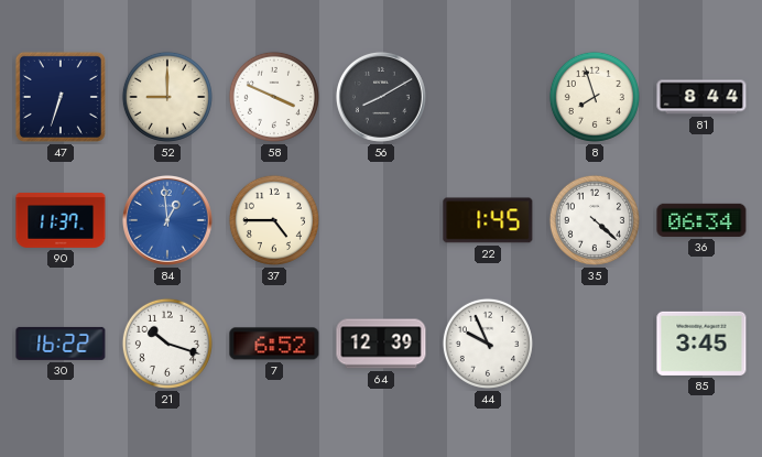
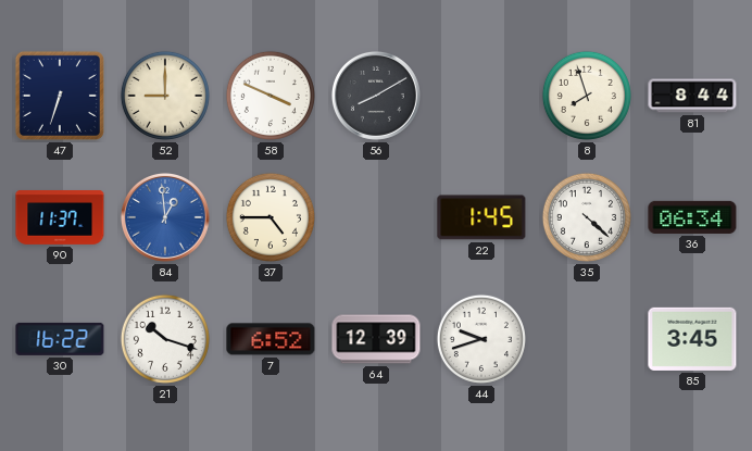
44: 9:56 -> 9:42
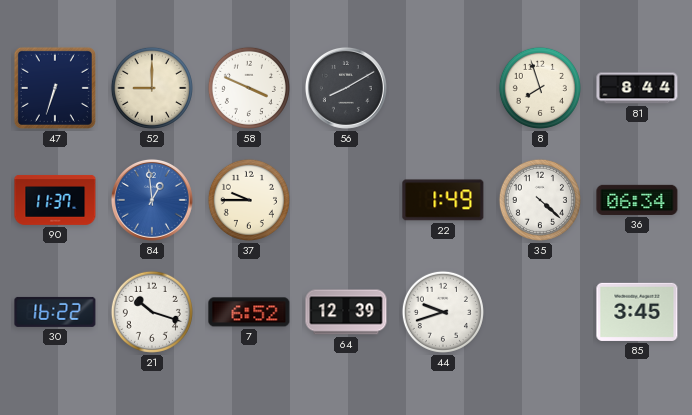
37: 4:45 -> 9:45
22: 1:45 -> 1:49
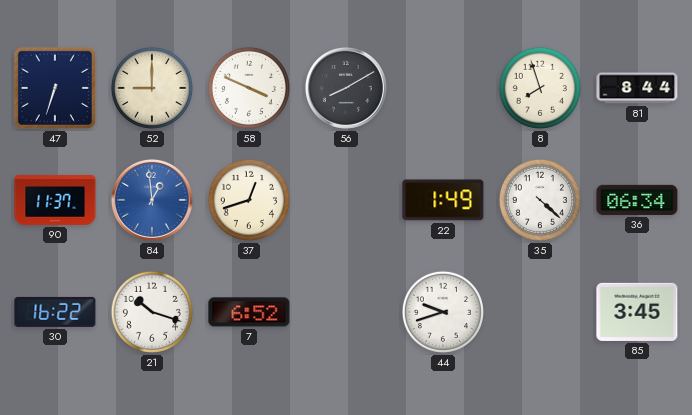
37: 9:45 -> 12:42
64: 12:39 -> none
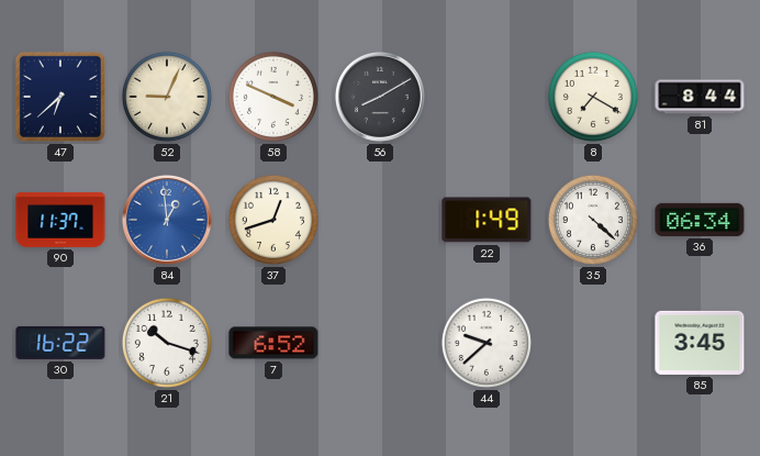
47: 6:33 -> 6:38
52: 9:00 -> 9:04
8: 7:57 -> 7:20
44: 9:42 -> 9:38
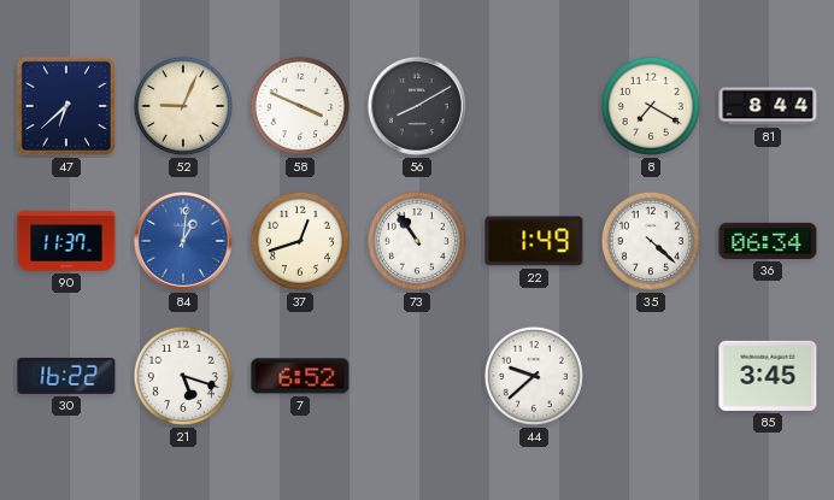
84: 12:59 -> 1:01
73: none -> 10:54
21: 10:18 -> 5:18
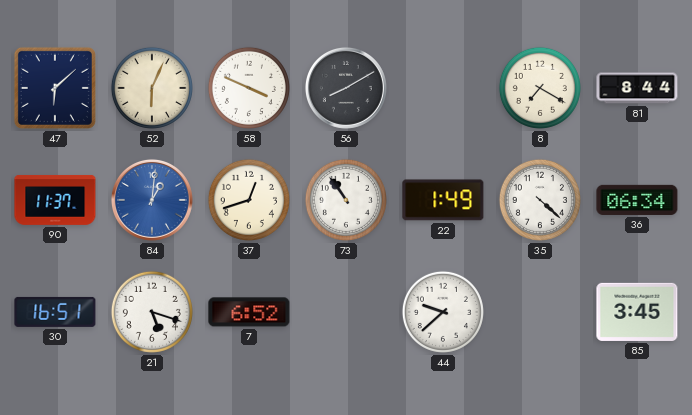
47: 6:38 -> 6:08
52: 9:04 -> 6:04
30: 16:22 -> 16:51
